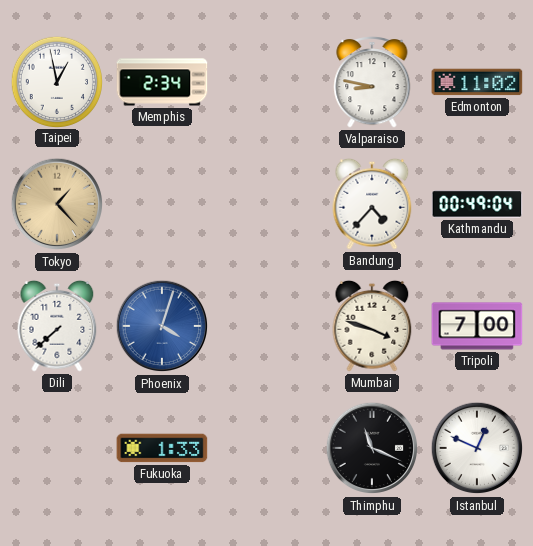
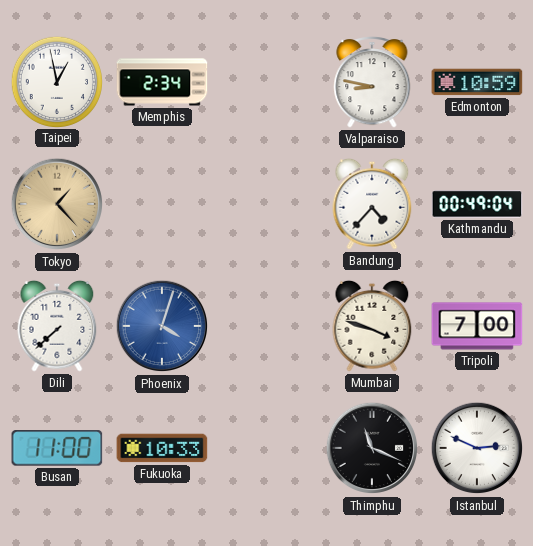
Edmonton: 11:02 -> 10:59
Busan: none -> 11:00
Fukuoka: 1:33 -> 10:33
Istanbul: 12:49 -> 2:49
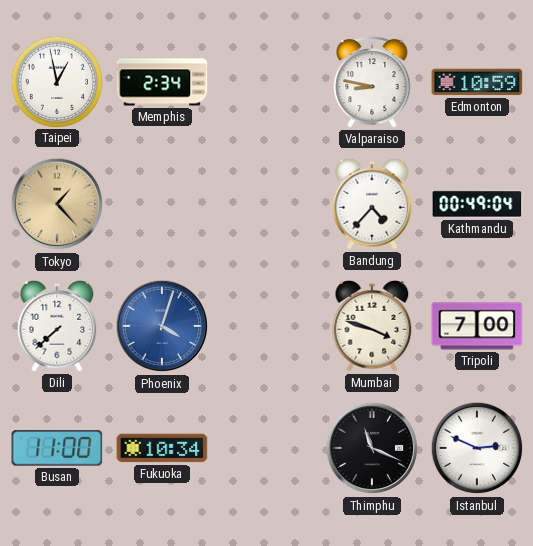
Fukuoka: 10:33 -> 10:34
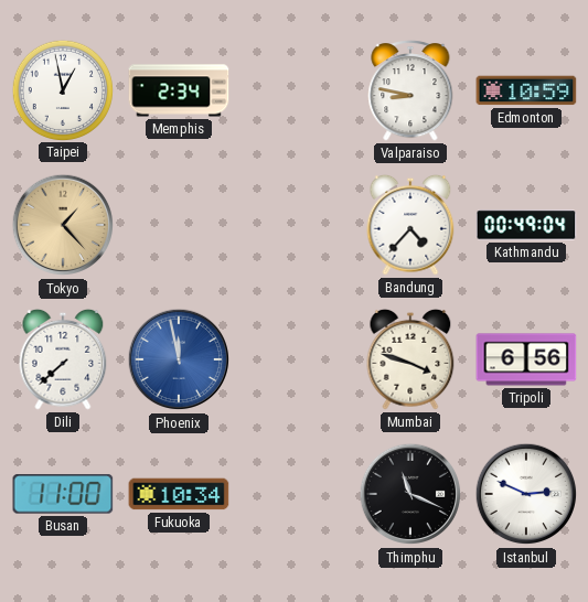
Phoenix: 4:03 -> 11:58
Tripoli: 7:00 -> 6:56
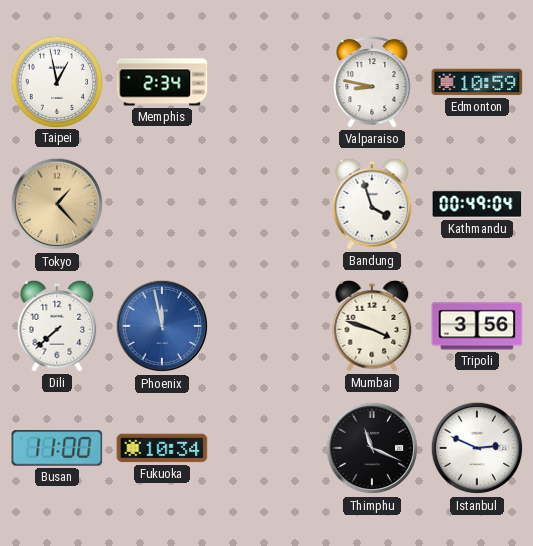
Bandung: 4:37 -> 3:57
Tripoli: 6:56 -> 3:56
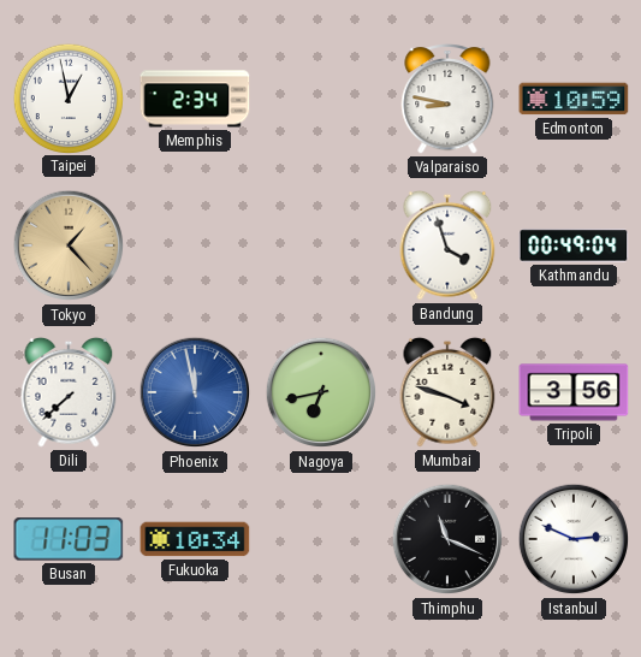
Nagoya: none -> 6:43
Busan: 11:00 -> 11:03
